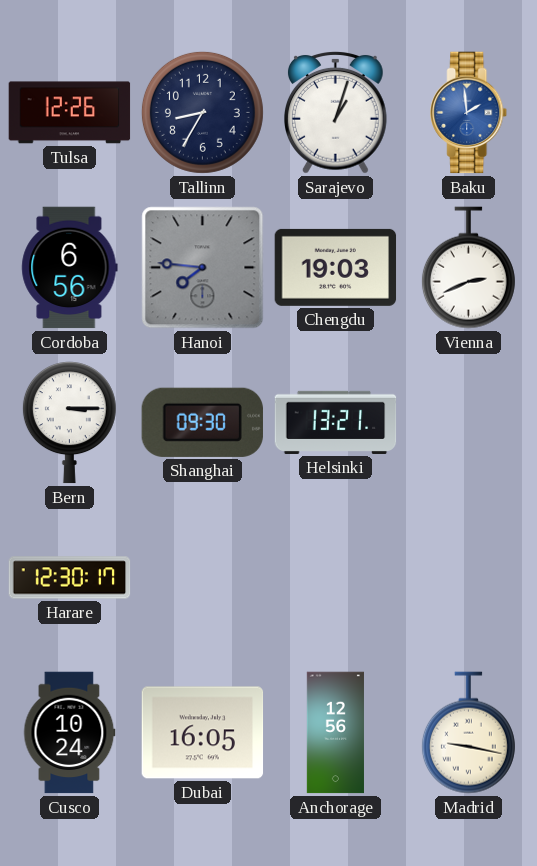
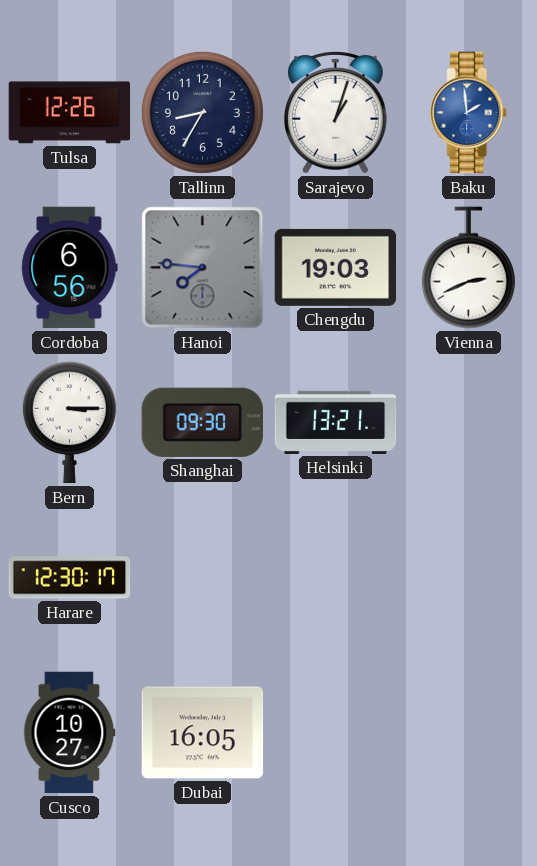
Cusco: 10:24 -> 10:27
Anchorage: 12:56 -> none
Madrid: 9:17 -> none
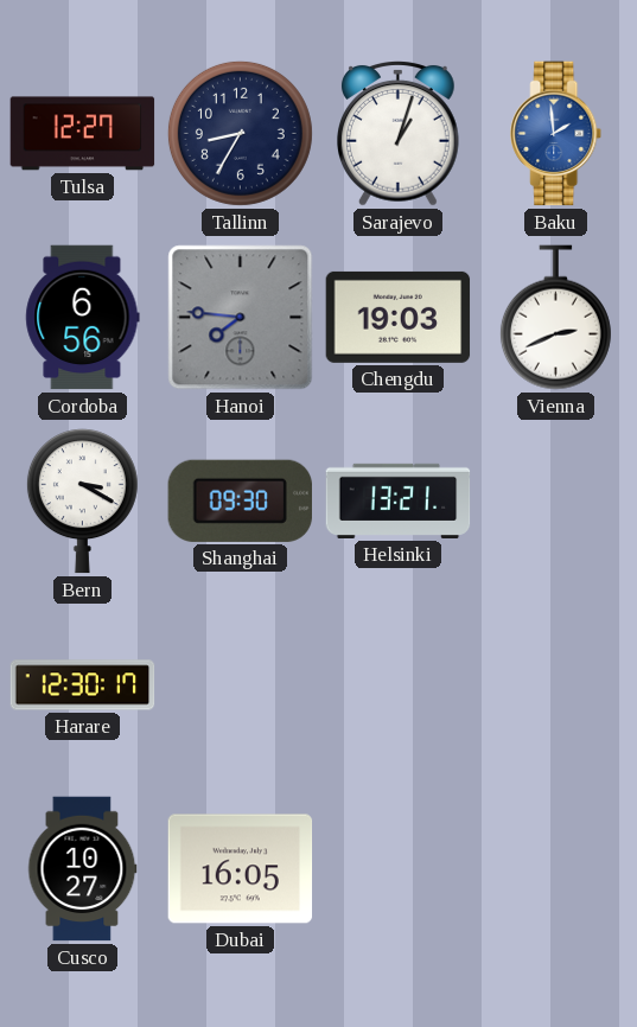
Tulsa: 12:26 -> 12:27
Bern: 3:15 -> 3:20
